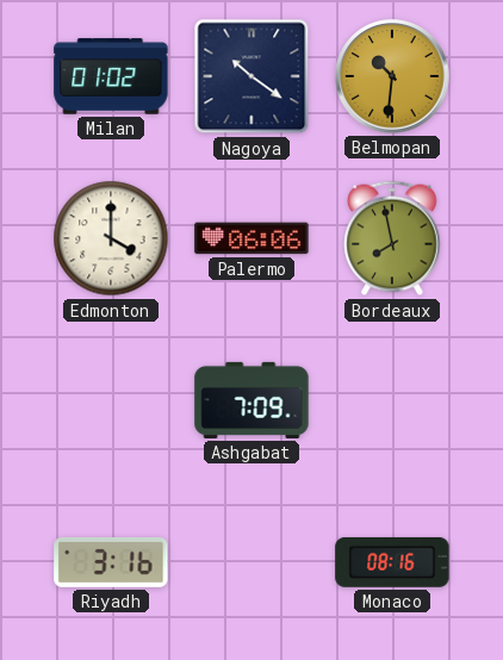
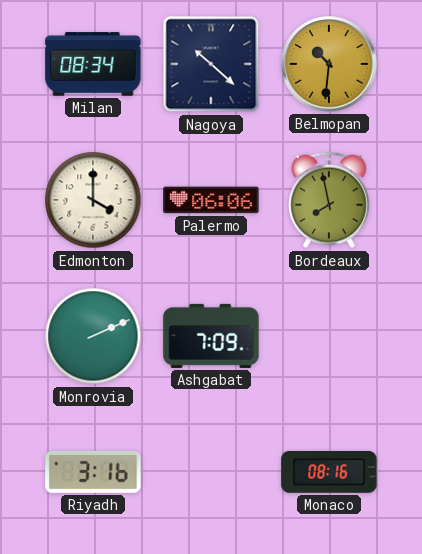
Milan: 01:02 -> 08:34
Nagoya: 10:21 -> 10:22
Monrovia: none -> 2:11
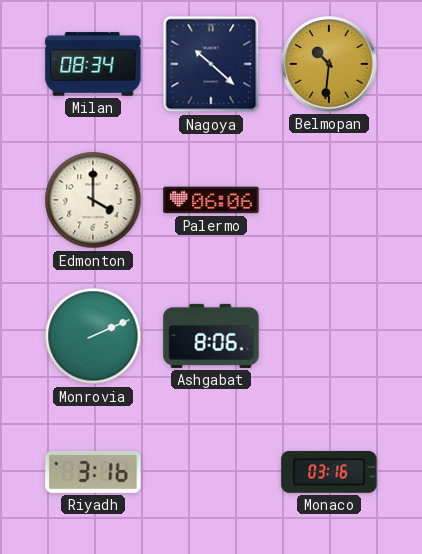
Bordeaux: 7:58 -> none
Ashgabat: 7:09 -> 8:06
Monaco: 08:16 -> 03:16
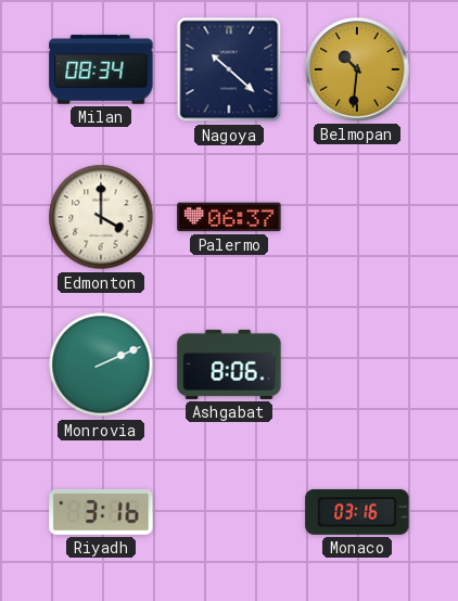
Palermo: 06:06 -> 06:37
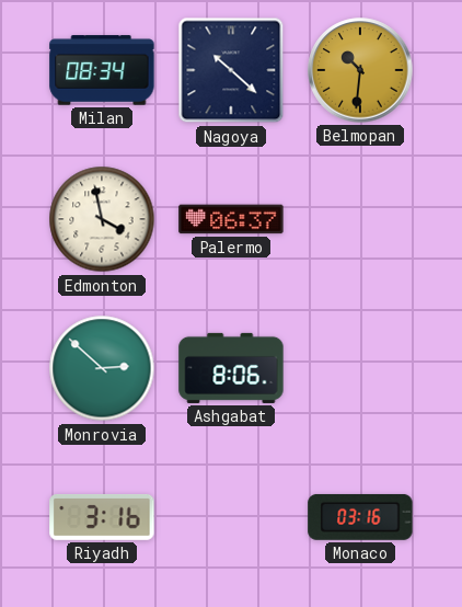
Edmonton: 4:00 -> 3:58
Monrovia: 2:11 -> 2:52
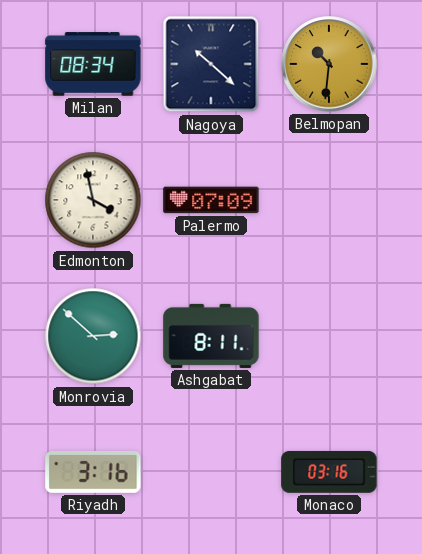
Palermo: 06:37 -> 07:09
Ashgabat: 8:06 -> 8:11
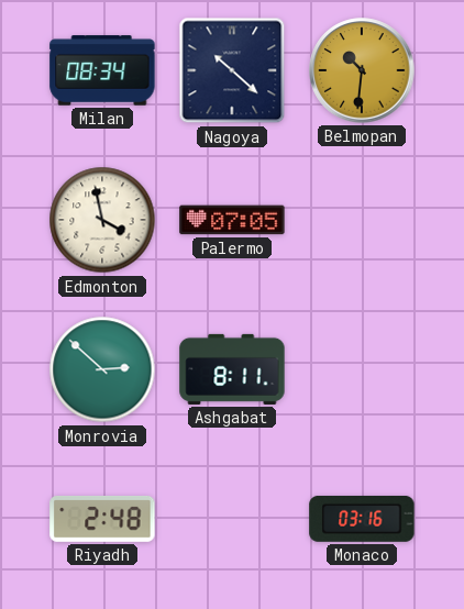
Palermo: 07:09 -> 07:05
Riyadh: 3:16 -> 2:48
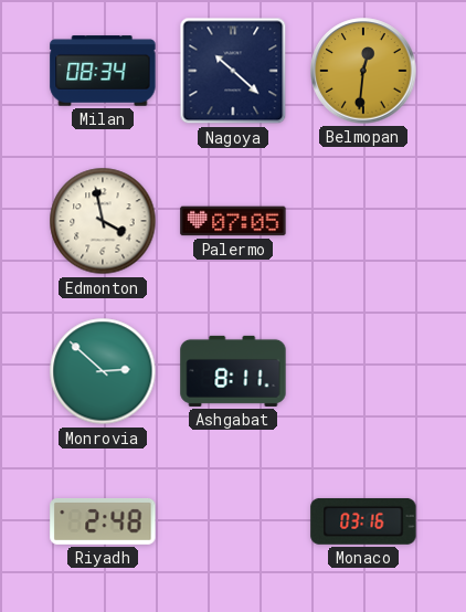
Belmopan: 10:31 -> 12:31
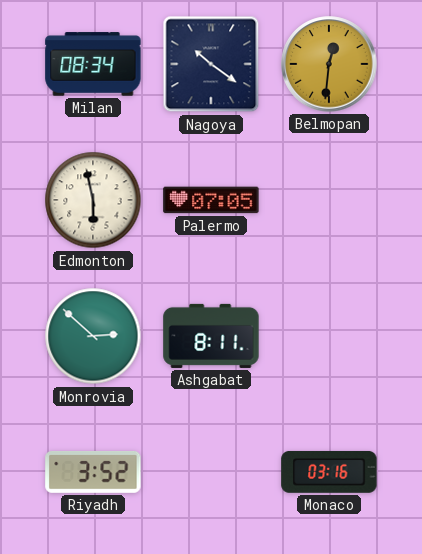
Nagoya: 10:22 -> 10:21
Edmonton: 3:58 -> 5:58
Riyadh: 2:48 -> 3:52
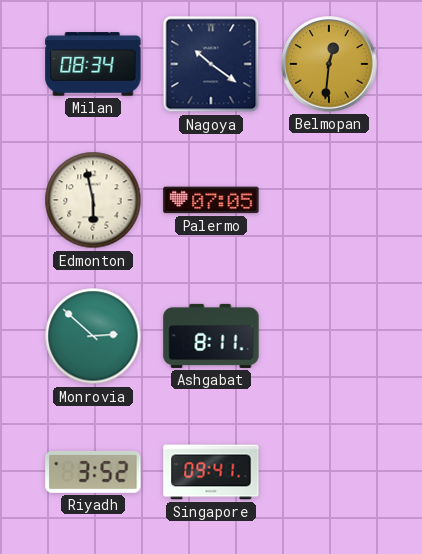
Singapore: none -> 09:41
Monaco: 03:16 -> none
